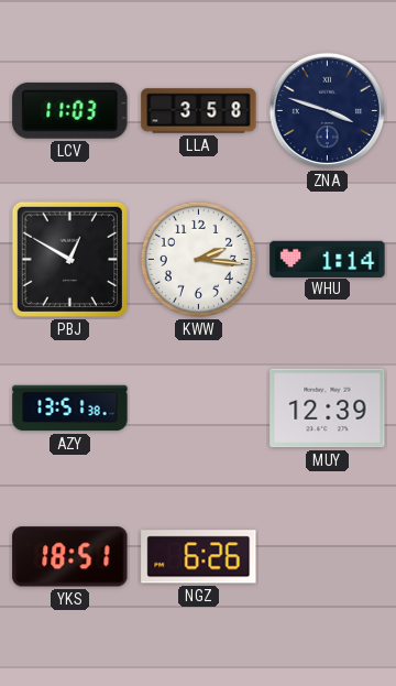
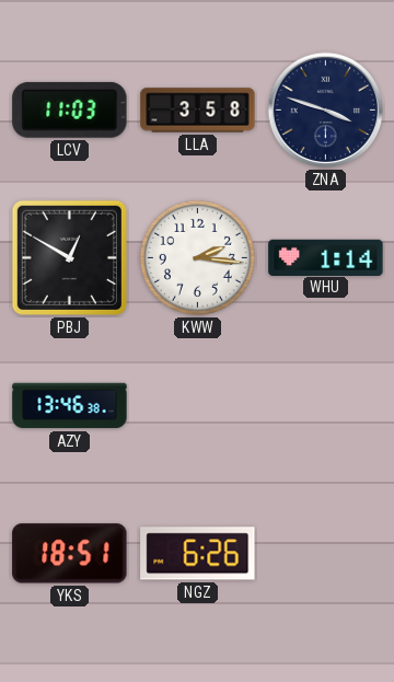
AZY: 13:51 -> 13:46
MUY: 12:39 -> none
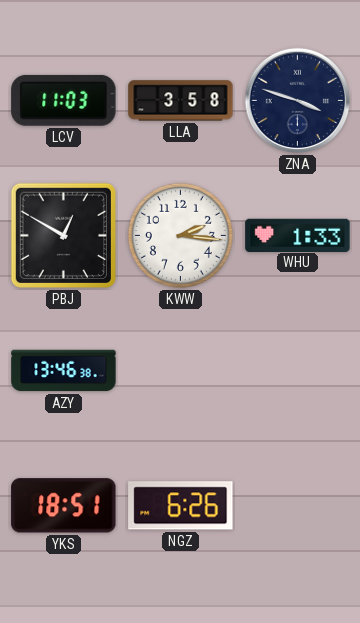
WHU: 1:14 -> 1:33
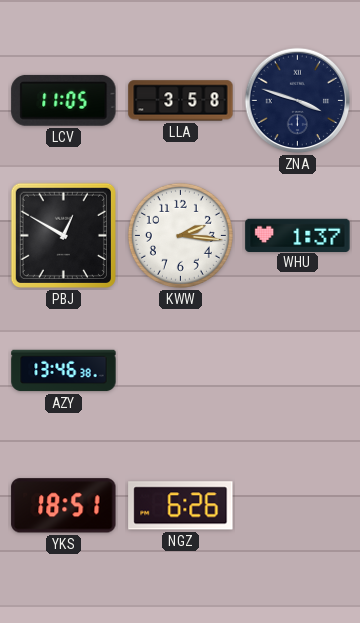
LCV: 11:03 -> 11:05
WHU: 1:33 -> 1:37
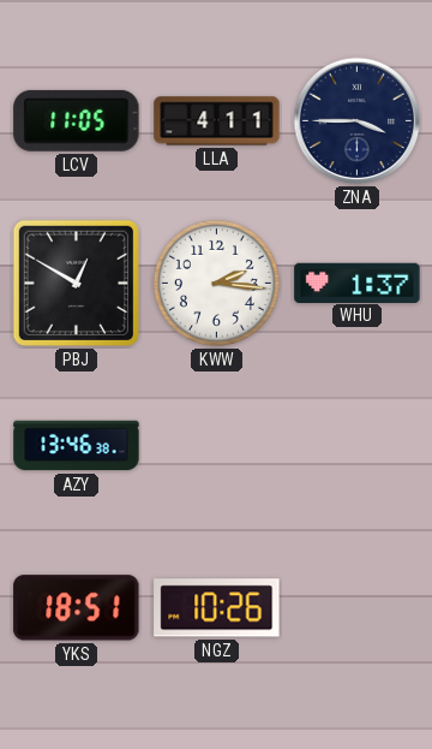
LLA: 3:58 -> 4:11
ZNA: 3:48 -> 3:45
NGZ: 6:26 -> 10:26
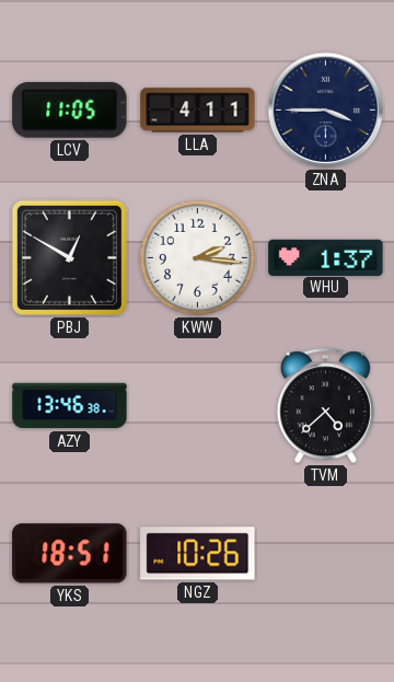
TVM: none -> 4:38
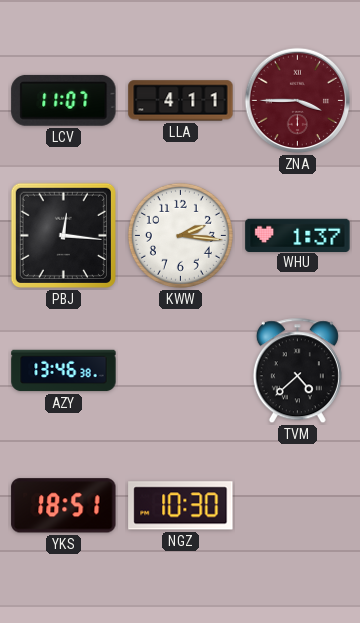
LCV: 11:05 -> 11:07
ZNA dial: navy -> burgundy
PBJ: 12:50 -> 12:16
NGZ: 10:26 -> 10:30
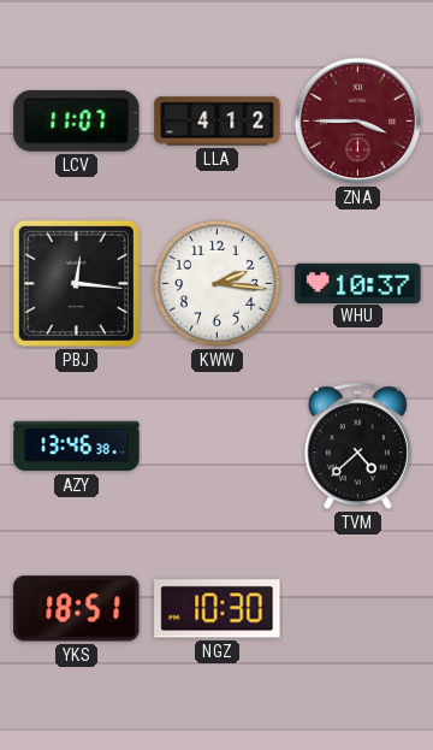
LLA: 4:11 -> 4:12
WHU: 1:37 -> 10:37
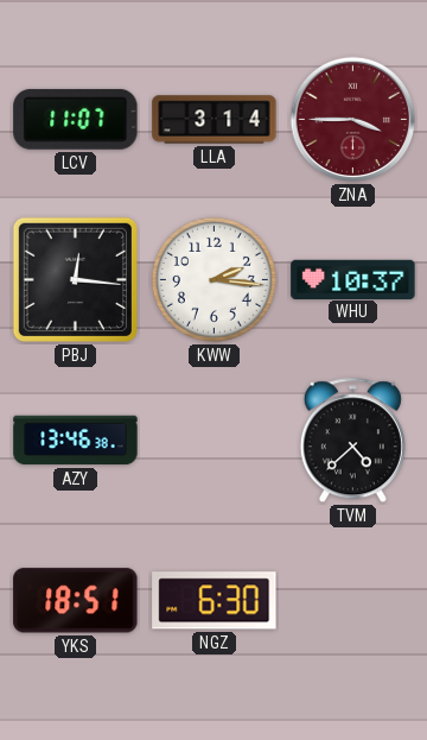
LLA: 4:12 -> 3:14
NGZ: 10:30 -> 6:30
